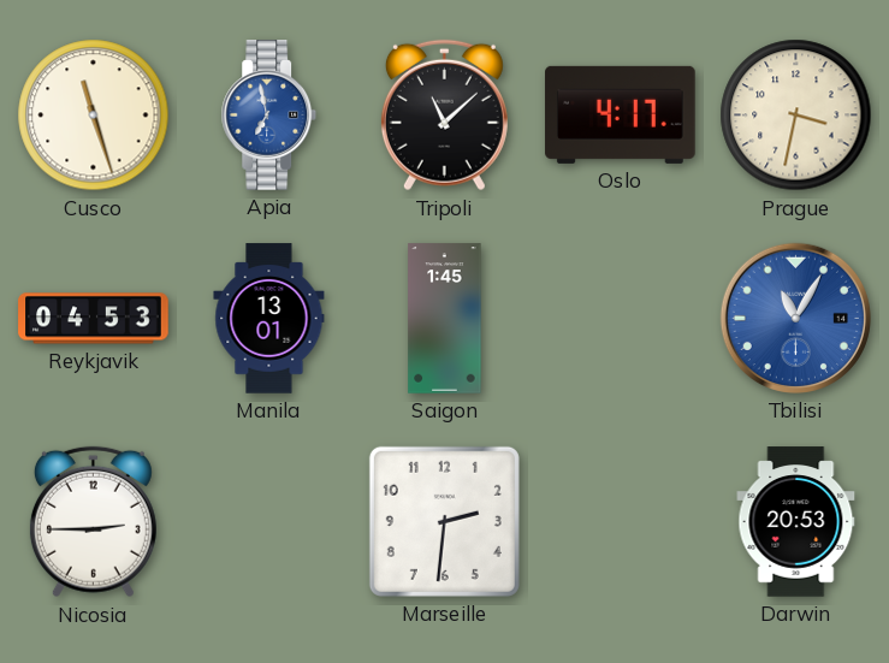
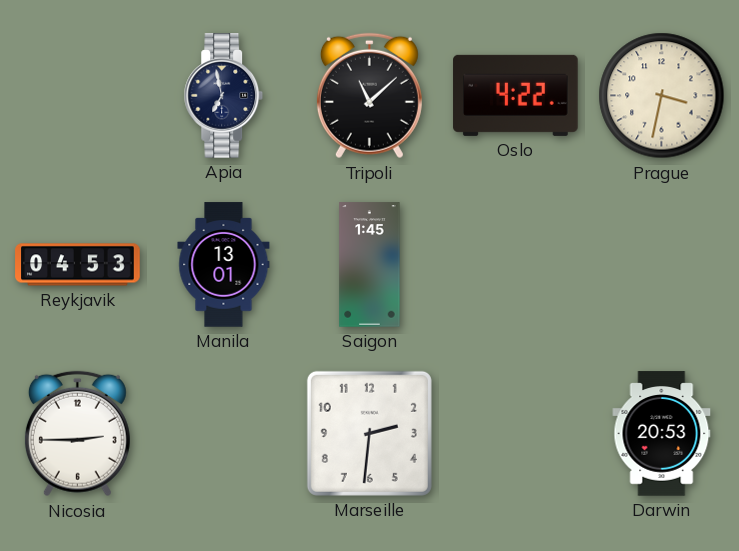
Cusco: 11:27 -> none
Apia dial: blue -> navy
Oslo: 4:17 -> 4:22
Tbilisi: 11:05 -> none
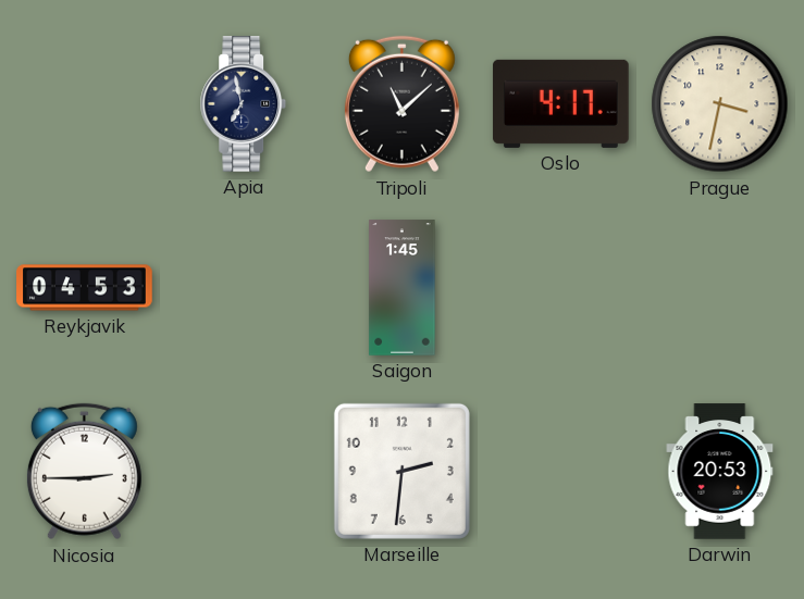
Oslo: 4:22 -> 4:17
Manila: 13:01 -> none
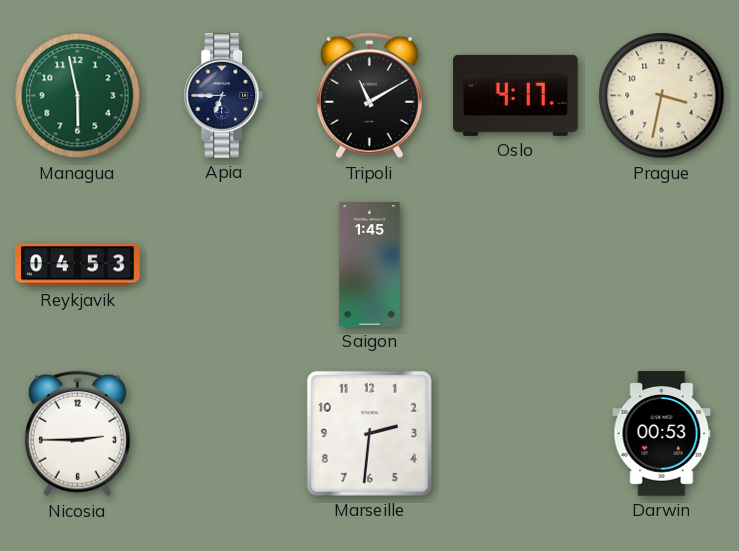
Managua: none -> 5:58
Apia: 6:58 -> 6:45
Tripoli: 11:08 -> 11:10
Darwin: 20:53 -> 00:53
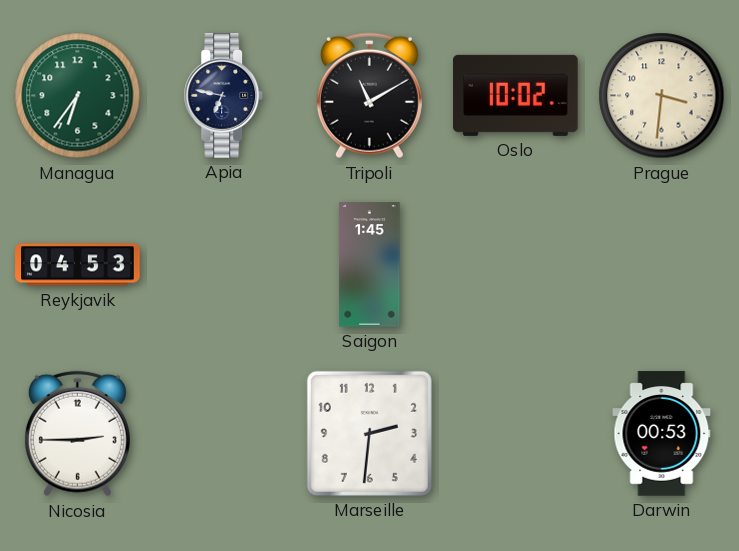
Managua: 5:58 -> 6:36
Apia: 6:45 -> 6:47
Oslo: 4:17 -> 10:02
Prague: 3:32 -> 3:31
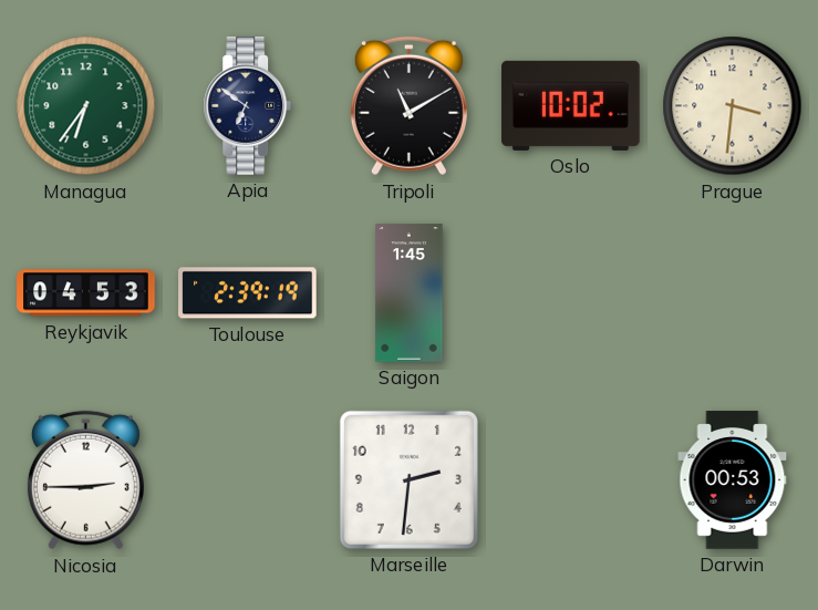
Apia: 6:47 -> 6:51
Toulouse: none -> 2:39
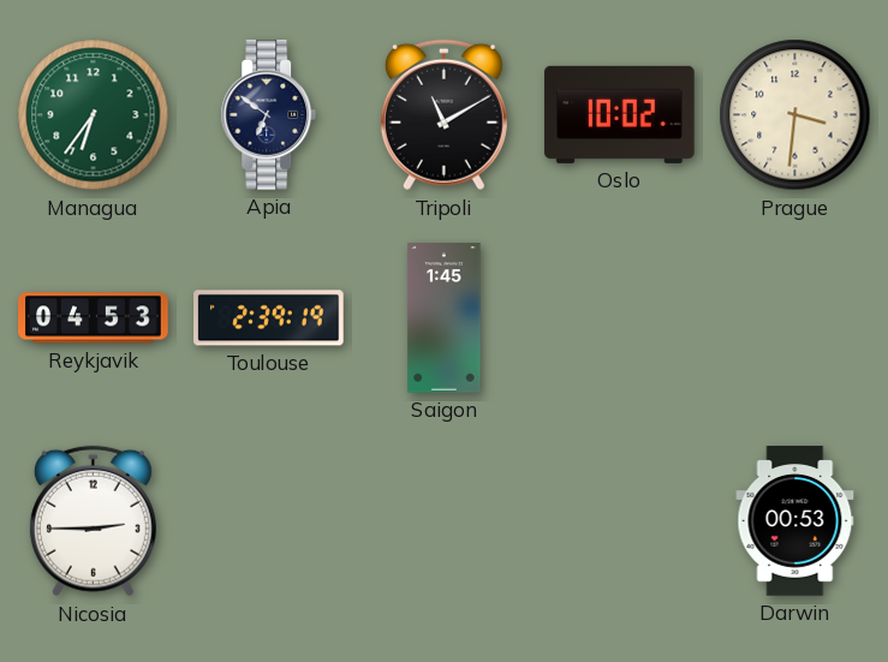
Marseille: 2:31 -> none
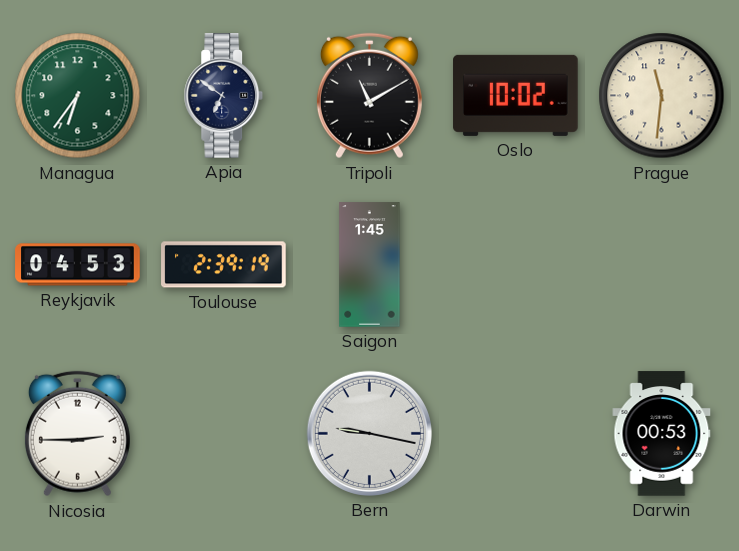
Prague: 3:31 -> 11:31
Bern: none -> 9:17
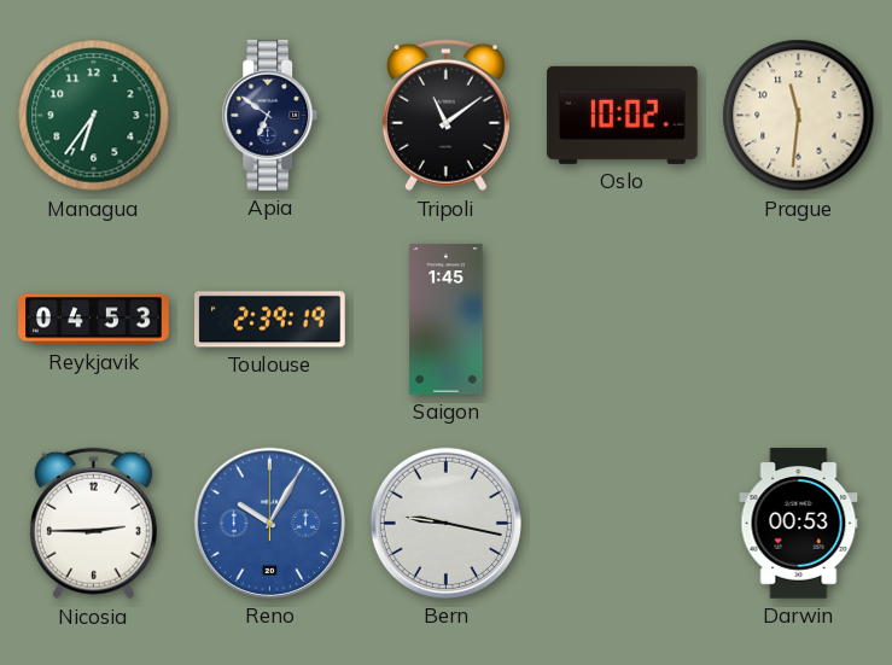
Tripoli: 11:10 -> 11:09
Reno: none -> 10:05
